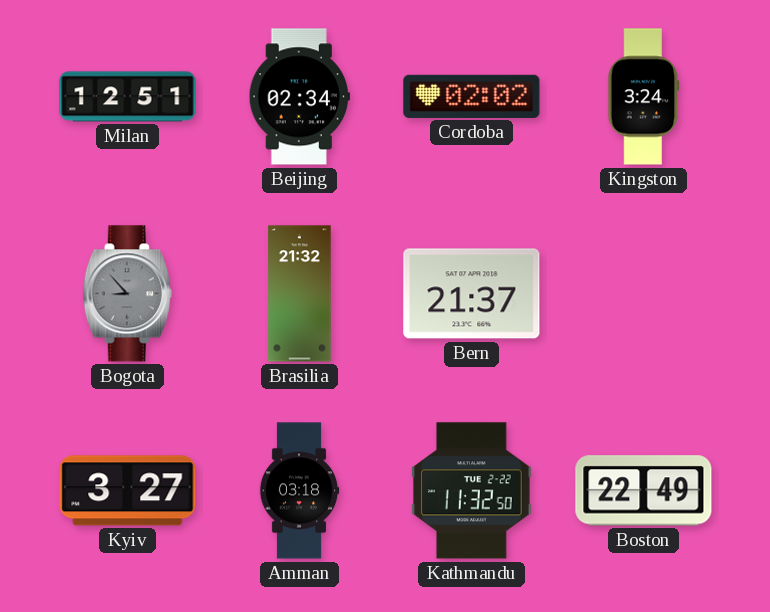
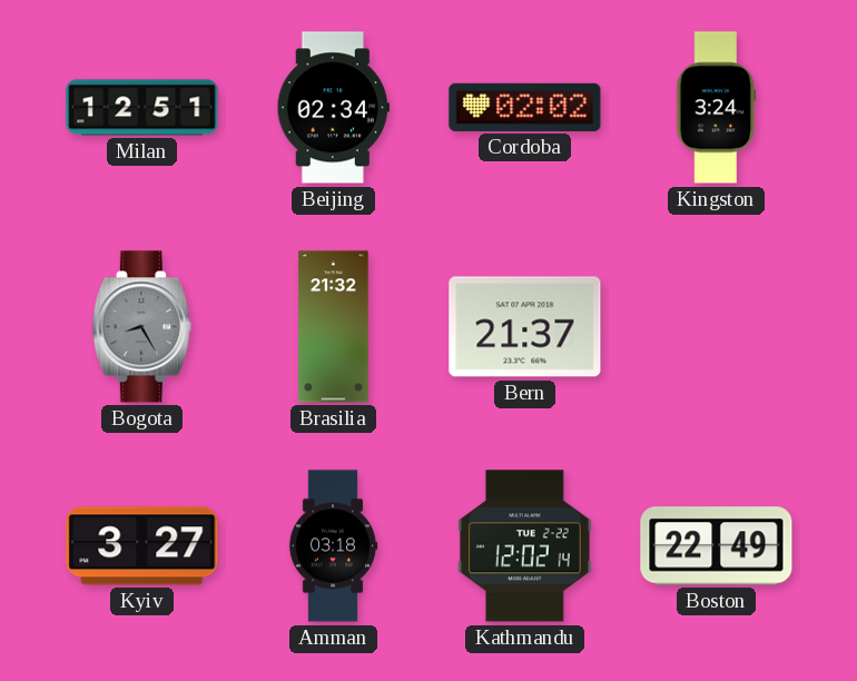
Bogota: 8:53 -> 8:25
Kathmandu: 11:32 -> 12:02
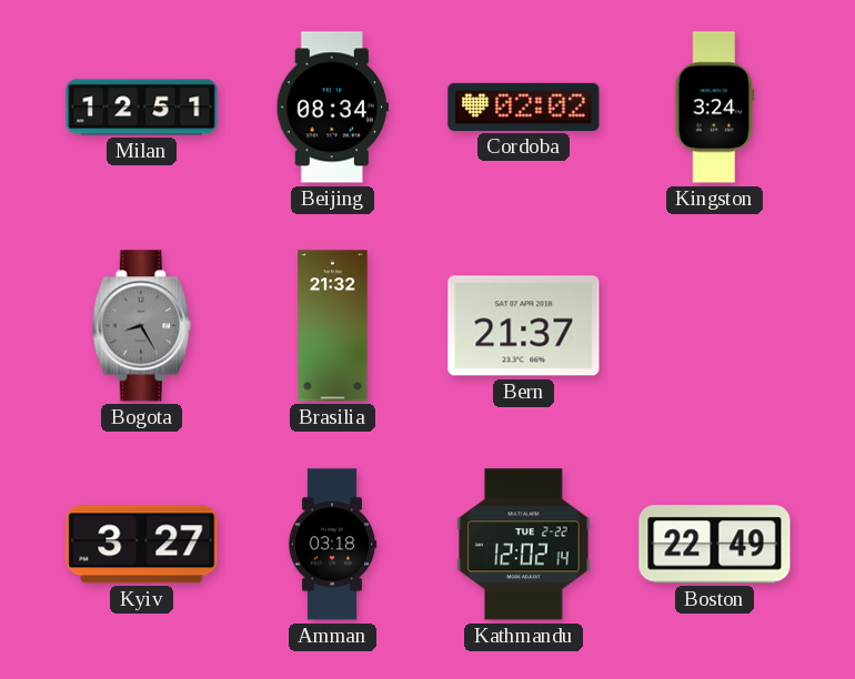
Beijing: 02:34 -> 08:34
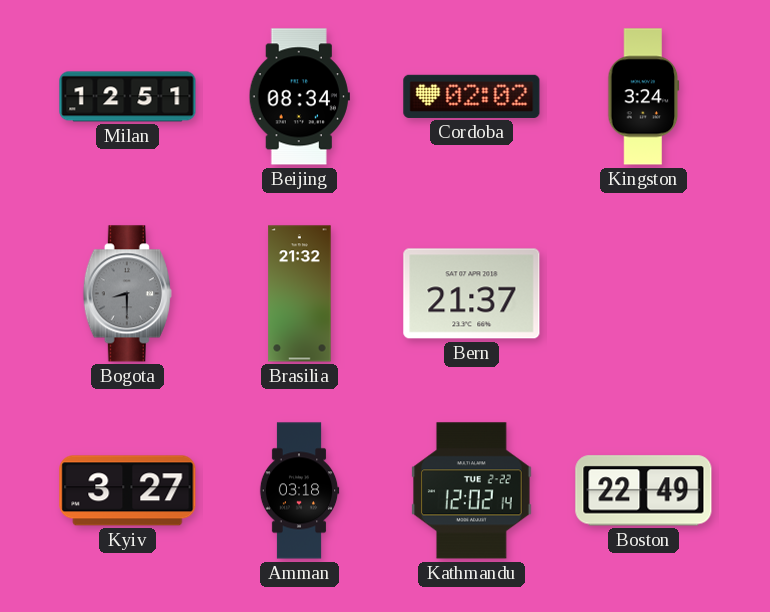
Bogota: 8:25 -> 8:30
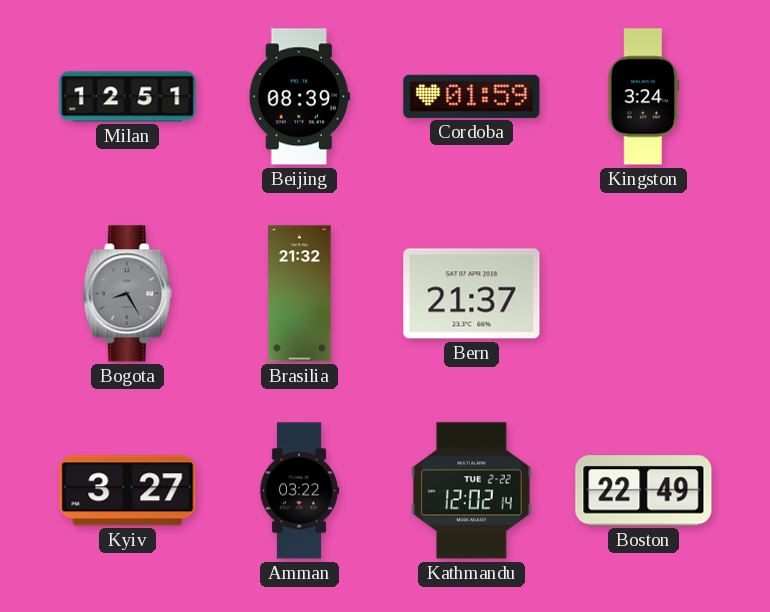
Beijing: 08:34 -> 08:39
Cordoba: 02:02 -> 01:59
Bogota: 8:30 -> 8:25
Amman: 03:18 -> 03:22
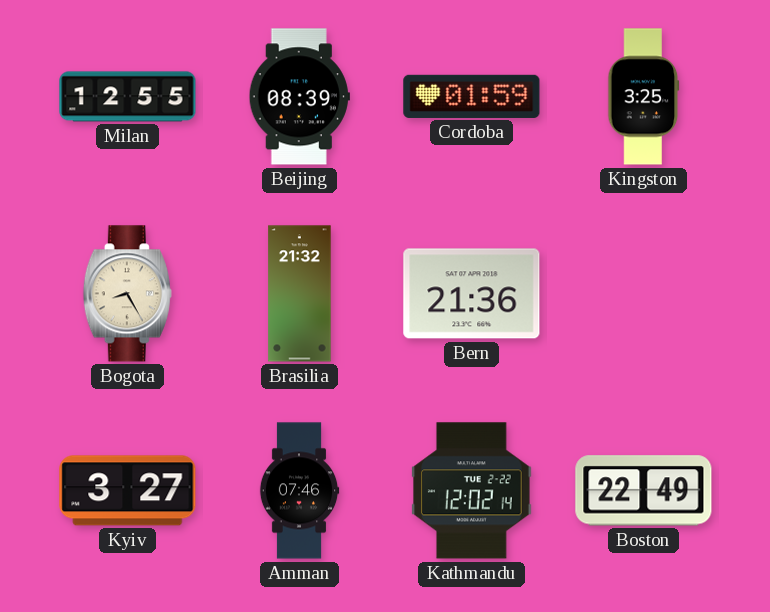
Milan: 12:51 -> 12:55
Kingston: 3:24 -> 3:25
Bogota dial: grey -> cream
Bern: 21:37 -> 21:36
Amman: 03:22 -> 07:46
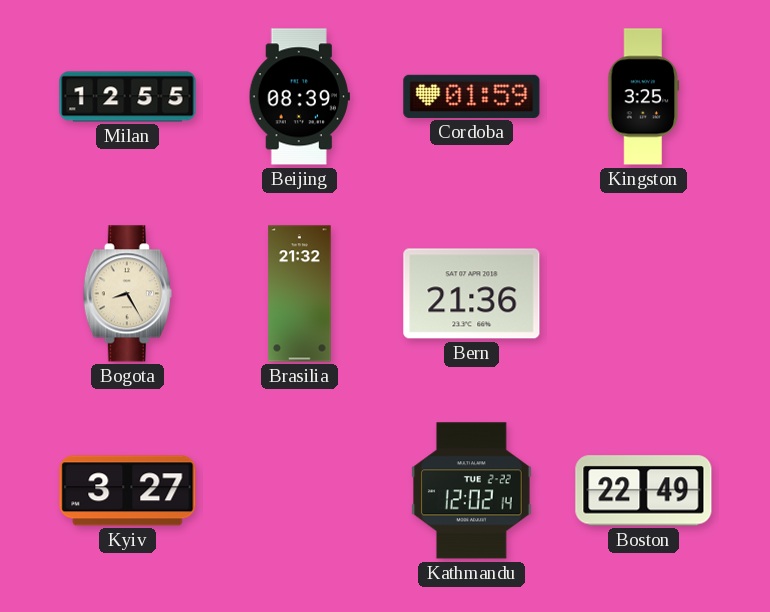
Amman: 07:46 -> none
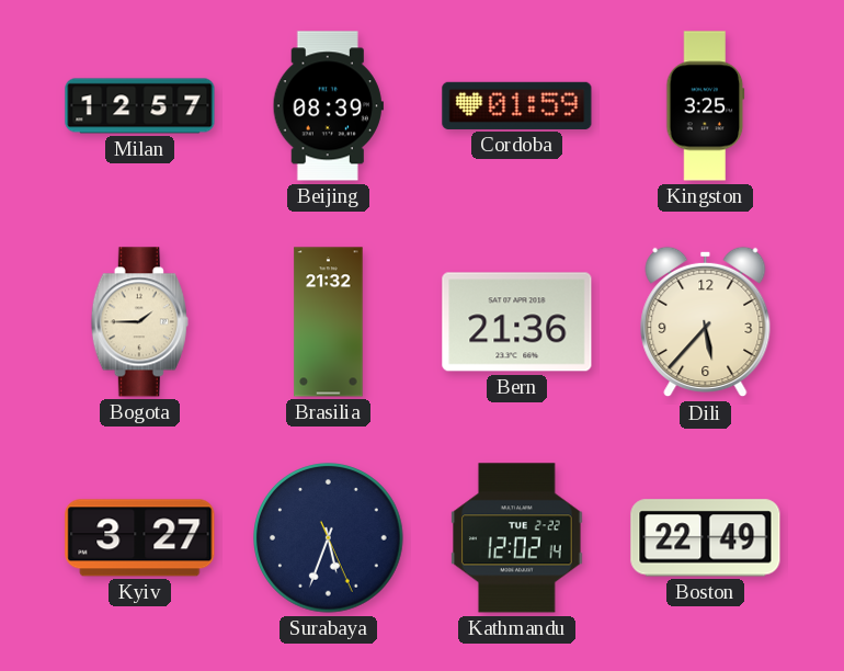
Milan: 12:55 -> 12:57
Bogota: 8:25 -> 1:45
Dili: none -> 5:37
Surabaya: none -> 5:33
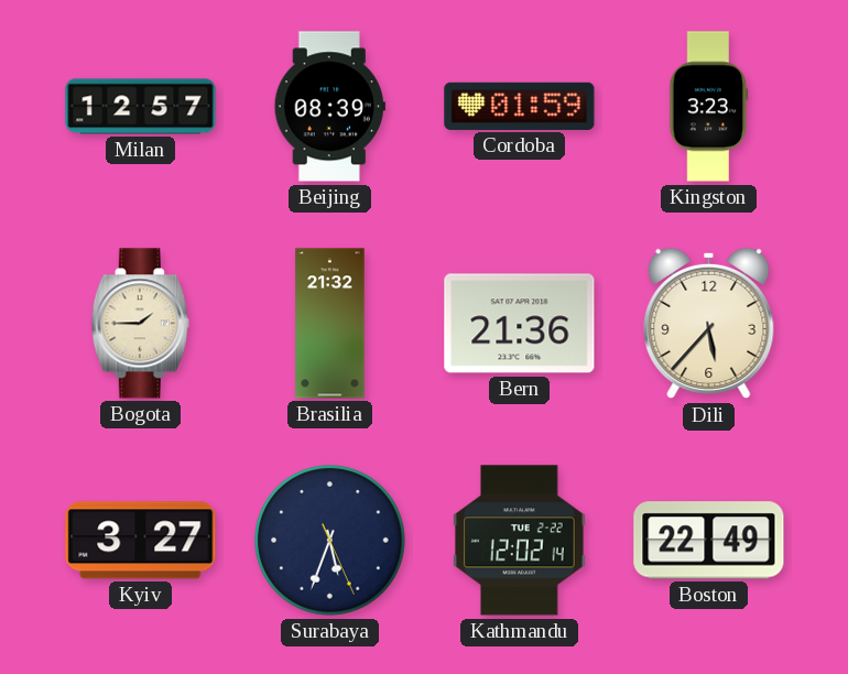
Kingston: 3:25 -> 3:23
